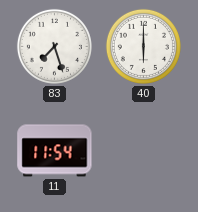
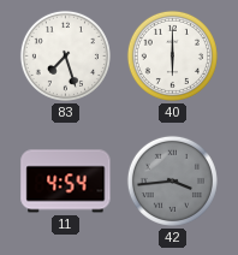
11: 11:54 -> 4:54
42: none -> 3:44
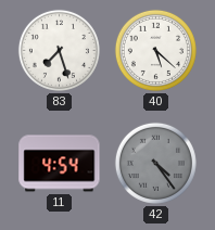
40: 6:00 -> 5:22
42: 3:44 -> 4:24
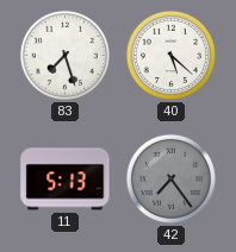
11: 4:54 -> 5:13
42: 4:24 -> 7:24
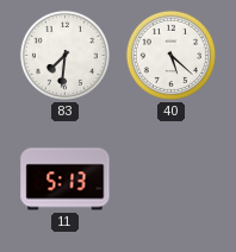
83: 7:27 -> 7:31
42: 7:24 -> none
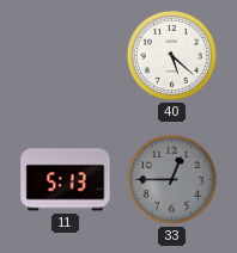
83: 7:31 -> none
33: none -> 12:45
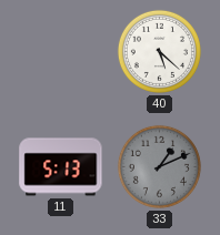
33: 12:45 -> 1:11
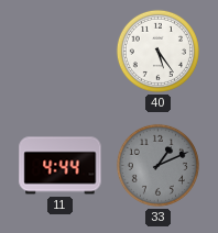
40: 5:22 -> 5:24
11: 5:13 -> 4:44
